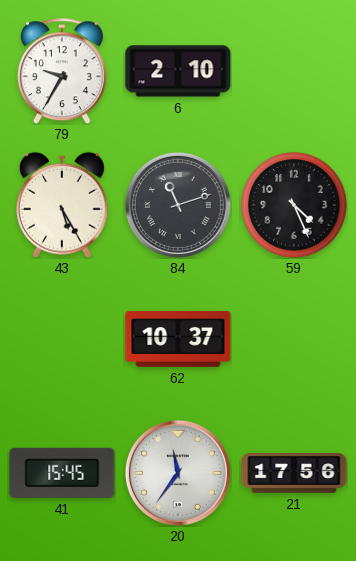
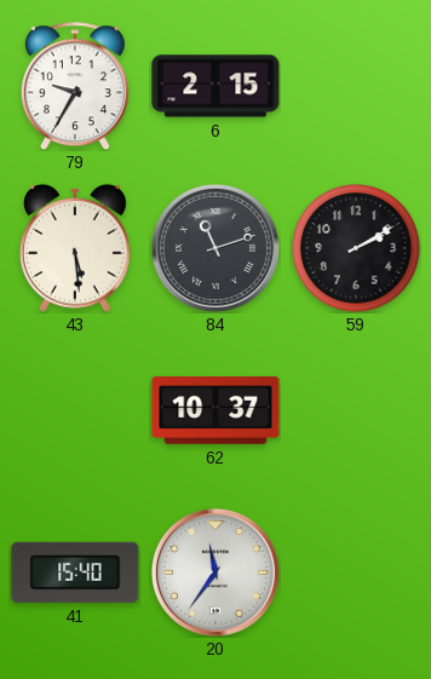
6: 2:10 -> 2:15
43: 5:25 -> 5:29
59: 4:26 -> 2:10
41: 15:45 -> 15:40
21: 17:56 -> none
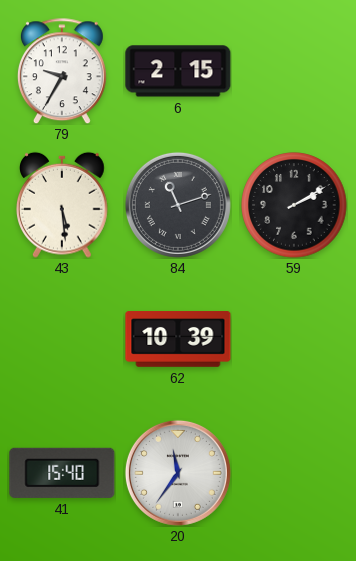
62: 10:37 -> 10:39
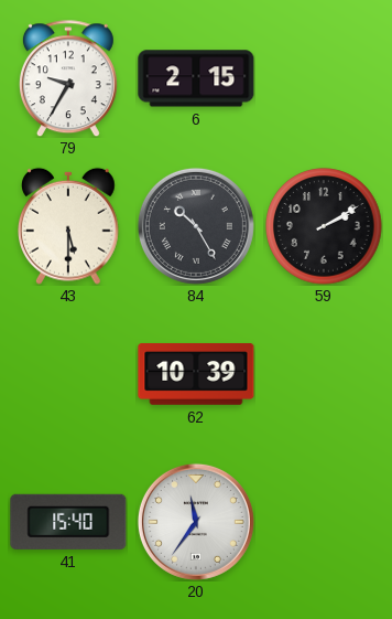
43: 5:29 -> 5:30
84: 11:12 -> 10:25
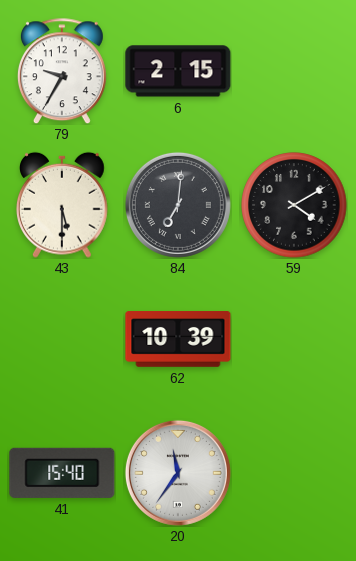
84: 10:25 -> 7:01
59: 2:10 -> 4:10
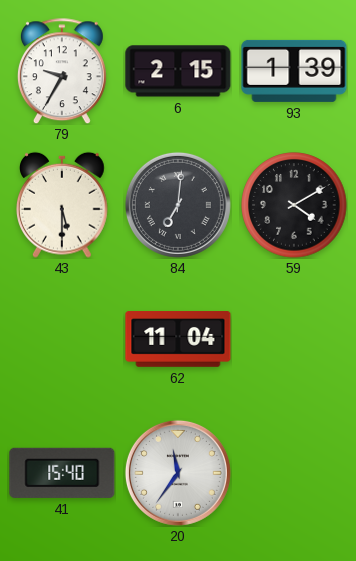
93: none -> 1:39
62: 10:39 -> 11:04
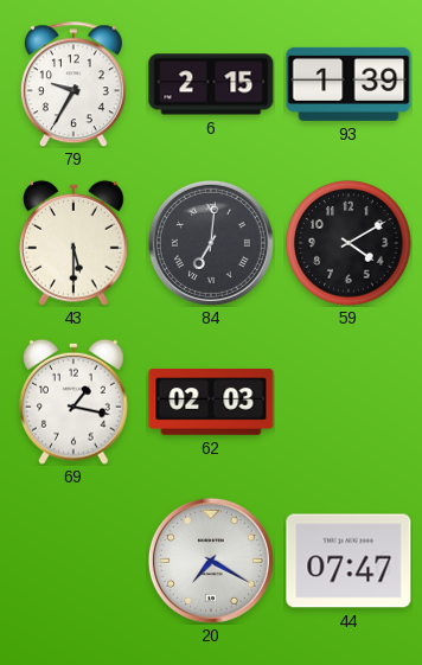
69: none -> 1:17
62: 11:04 -> 02:03
41: 15:40 -> none
20: 11:36 -> 7:20
44: none -> 07:47
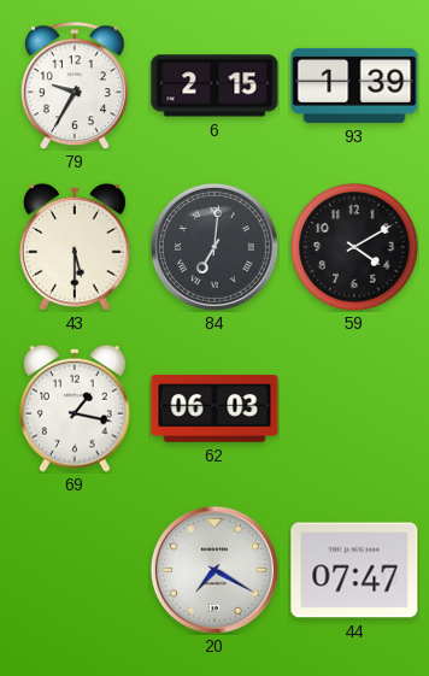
62: 02:03 -> 06:03
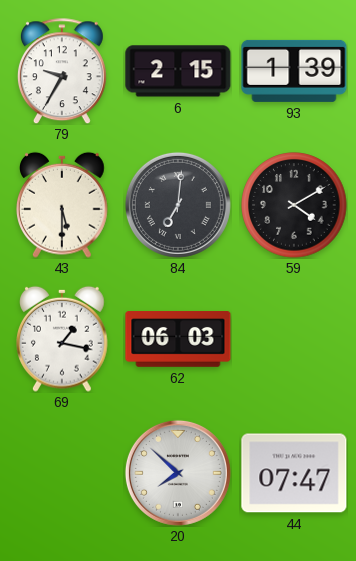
20: 7:20 -> 7:52
